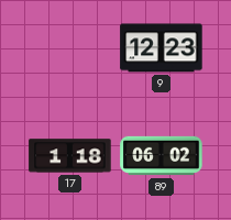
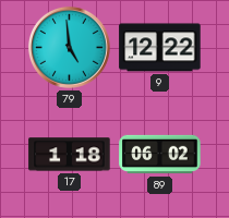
79: none -> 4:59
9: 12:23 -> 12:22
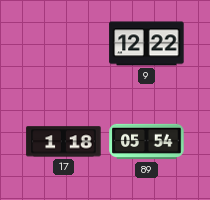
79: 4:59 -> none
89: 06:02 -> 05:54
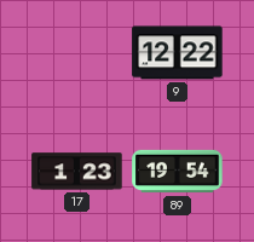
17: 1:18 -> 1:23
89: 05:54 -> 19:54
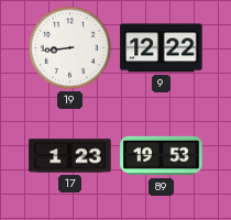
19: none -> 8:44
89: 19:54 -> 19:53
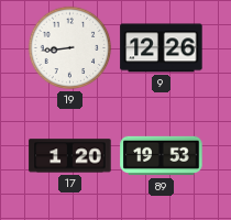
9: 12:22 -> 12:26
17: 1:23 -> 1:20
